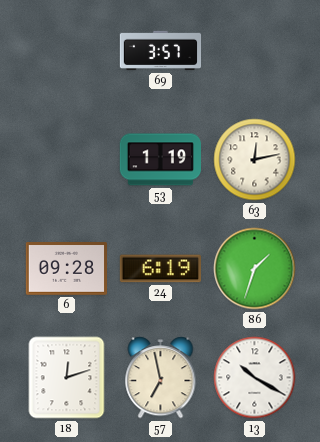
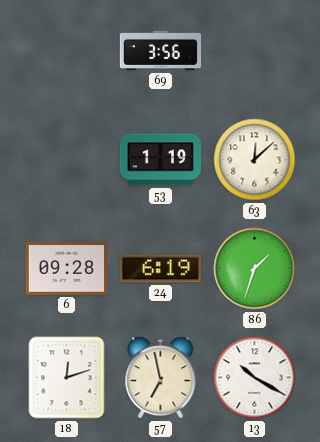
69: 3:57 -> 3:56
63: 12:13 -> 12:08
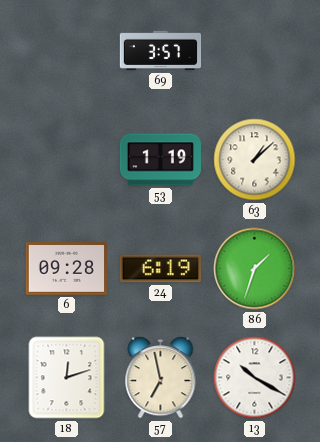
69: 3:56 -> 3:57
63: 12:08 -> 1:08
